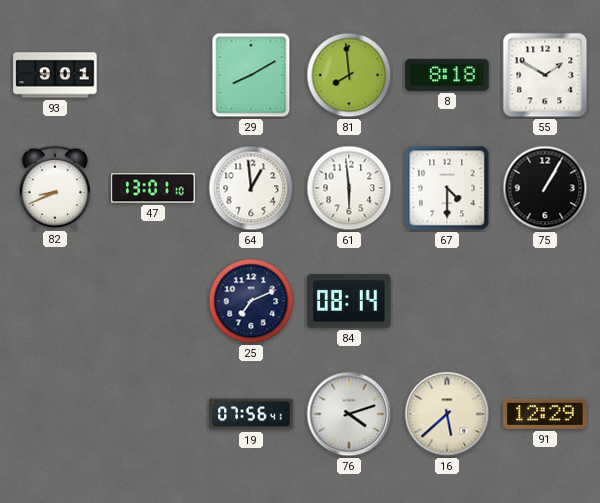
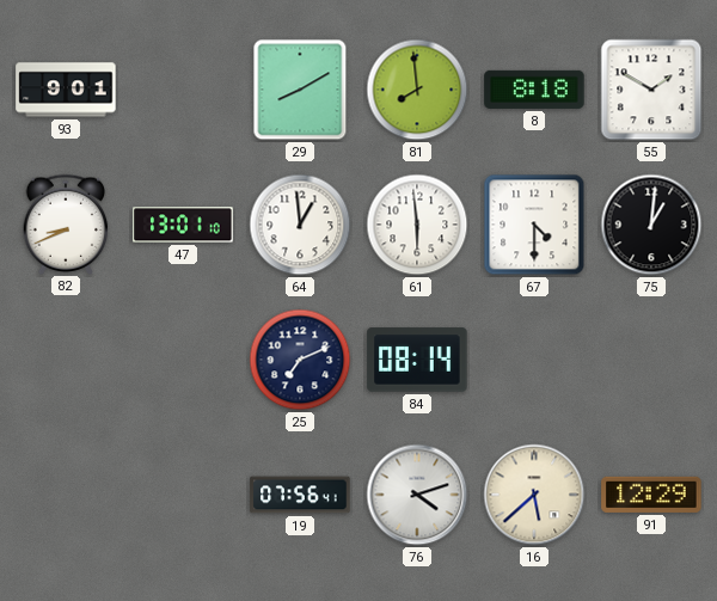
75: 1:05 -> 1:01
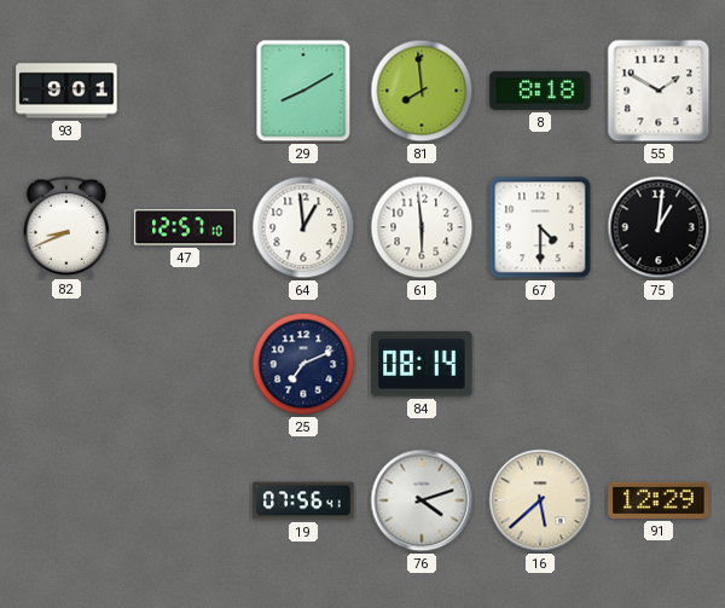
47: 13:01 -> 12:57
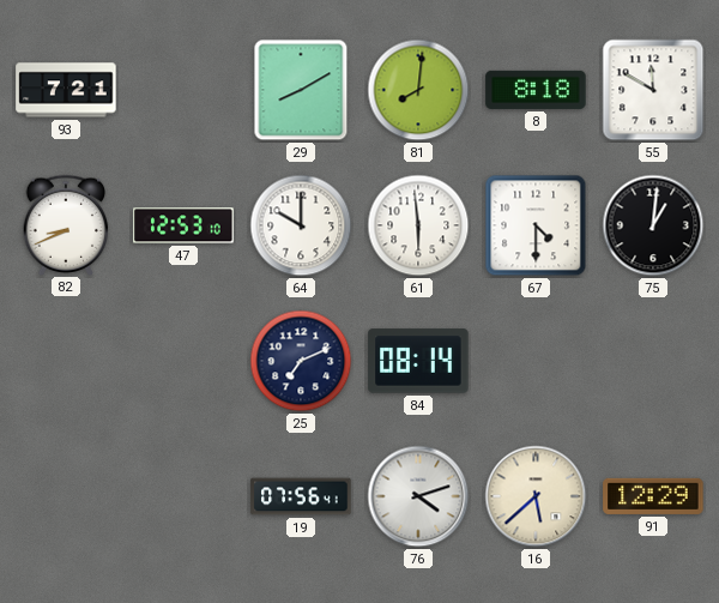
93: 9:01 -> 7:21
81: 7:59 -> 8:01
55: 1:50 -> 11:50
47: 12:57 -> 12:53
64: 12:59 -> 10:00
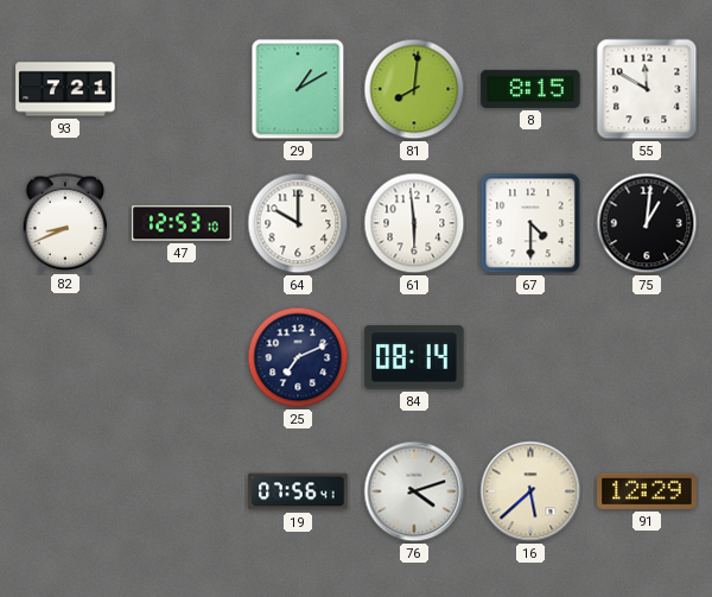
29: 8:10 -> 1:10
8: 8:18 -> 8:15
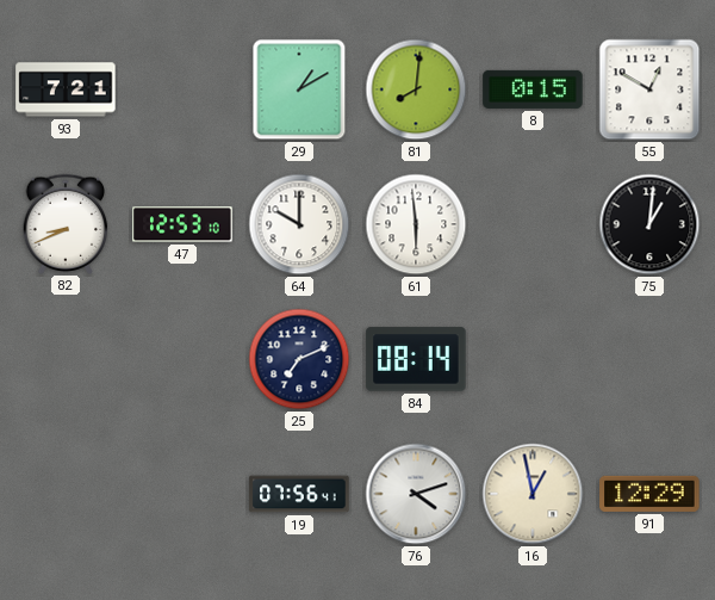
8: 8:15 -> 0:15
55: 11:50 -> 12:50
67: 4:30 -> none
16: 5:38 -> 12:58
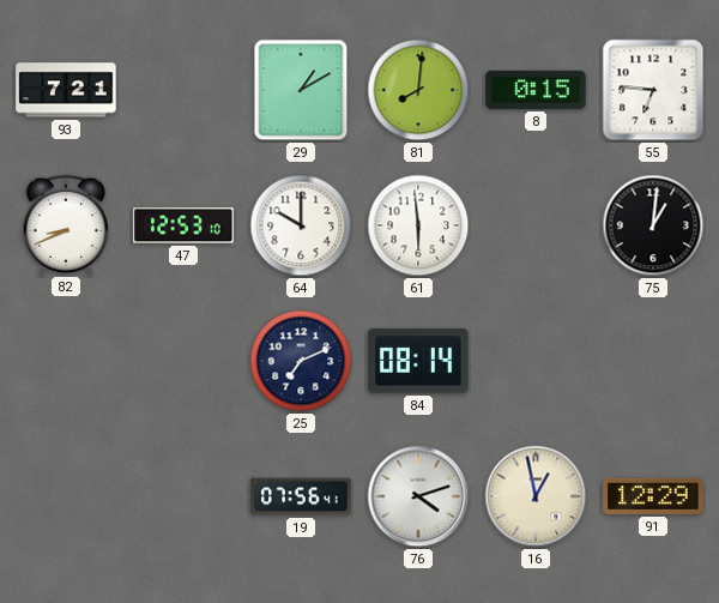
55: 12:50 -> 6:46
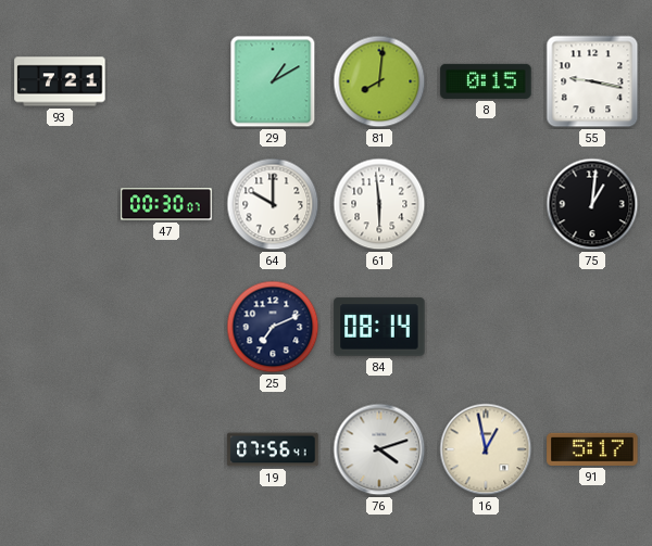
55: 6:46 -> 9:17
82: 8:41 -> none
47: 12:53 -> 00:30
91: 12:29 -> 5:17
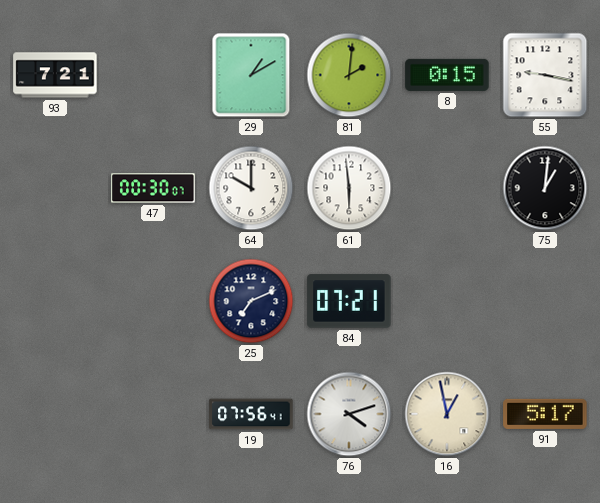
81: 8:01 -> 2:01
84: 08:14 -> 07:21
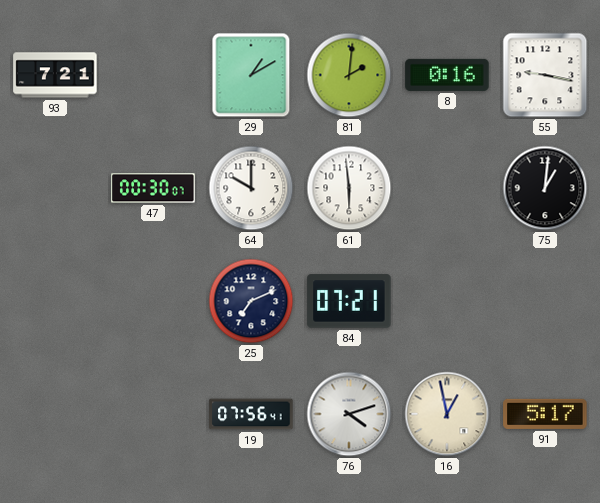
8: 0:15 -> 0:16
